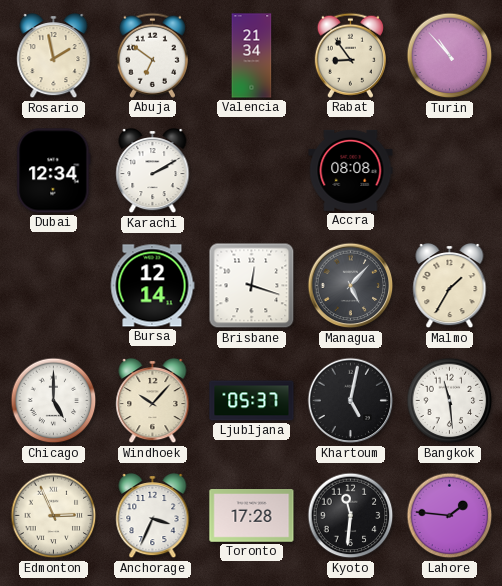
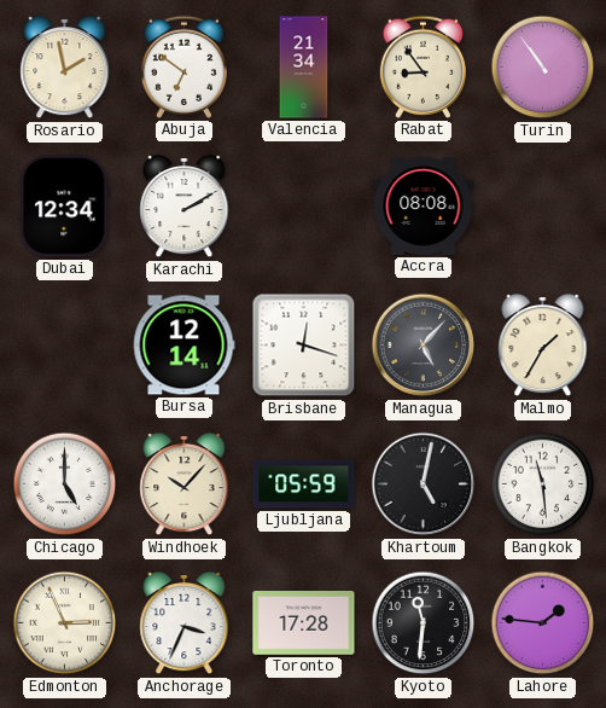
Turin: 10:53 -> 10:54
Ljubljana: 05:37 -> 05:59
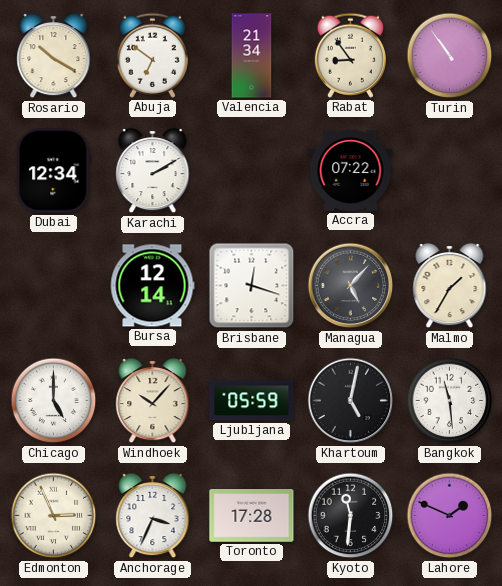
Rosario: 1:58 -> 10:20
Accra: 08:08 -> 07:22
Lahore: 1:46 -> 1:49
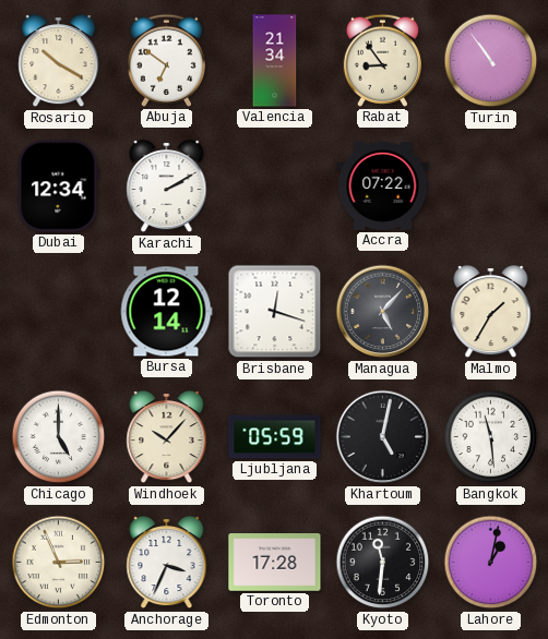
Lahore: 1:49 -> 1:02
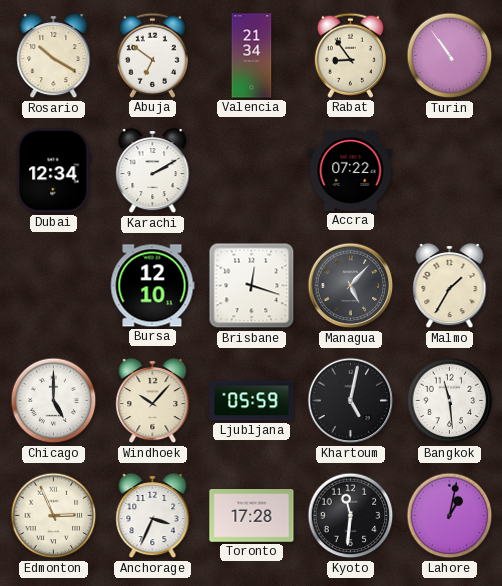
Bursa: 12:14 -> 12:10
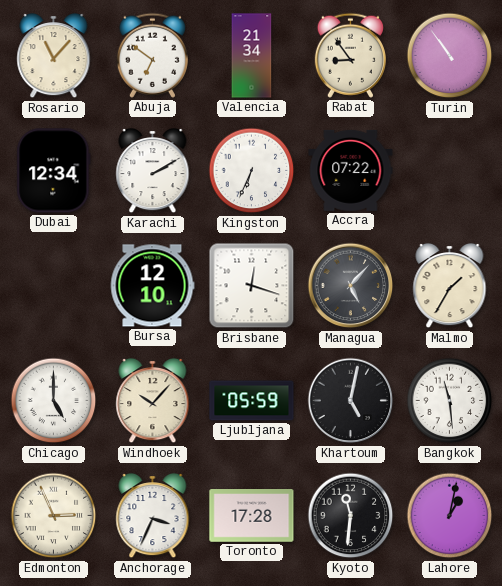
Rosario: 10:20 -> 11:07
Kingston: none -> 6:34
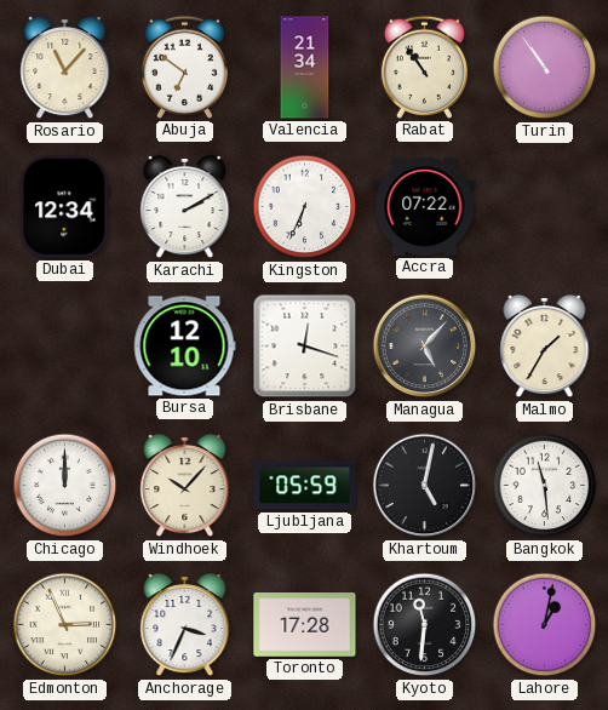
Rabat: 8:54 -> 10:54
Chicago: 5:00 -> 12:00
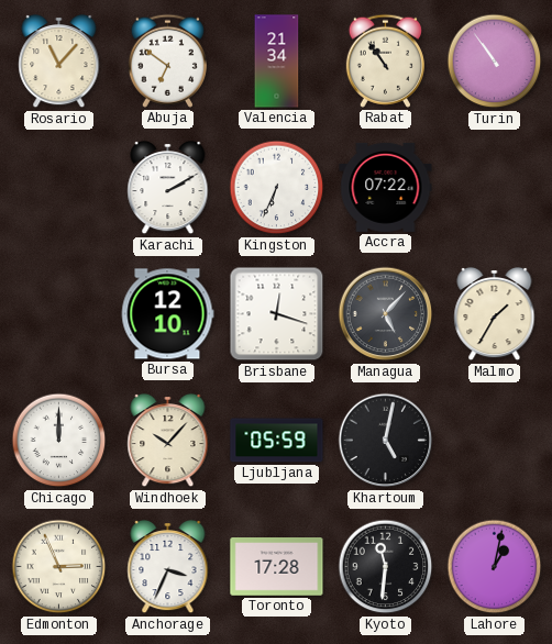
Dubai: 12:34 -> none
Bangkok: 11:29 -> none
